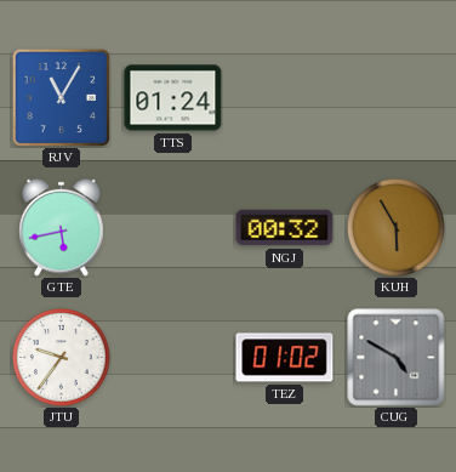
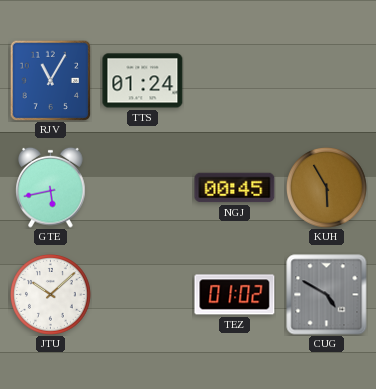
NGJ: 00:32 -> 00:45
JTU: 9:36 -> 10:08
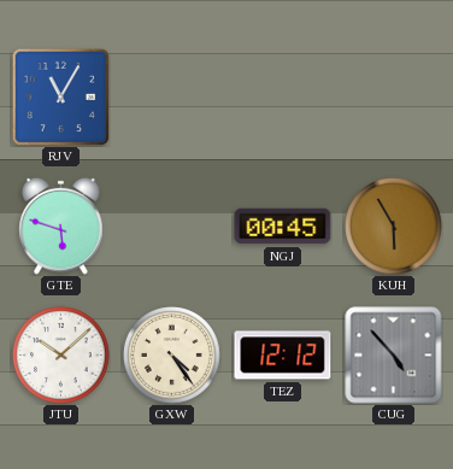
TTS: 01:24 -> none
GTE: 5:43 -> 5:48
GXW: none -> 4:24
TEZ: 01:02 -> 12:12
CUG: 4:50 -> 4:53
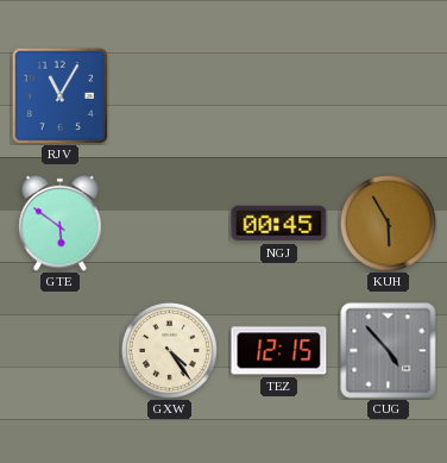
GTE: 5:48 -> 5:51
JTU: 10:08 -> none
TEZ: 12:12 -> 12:15
